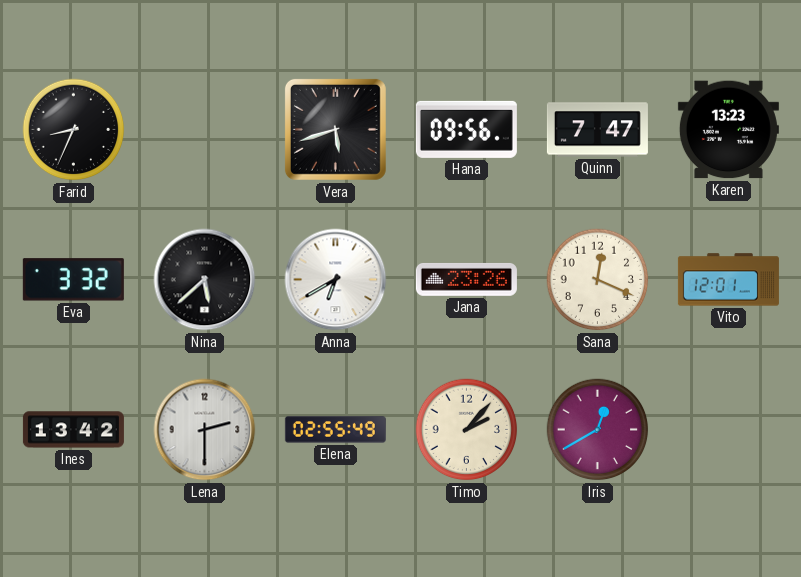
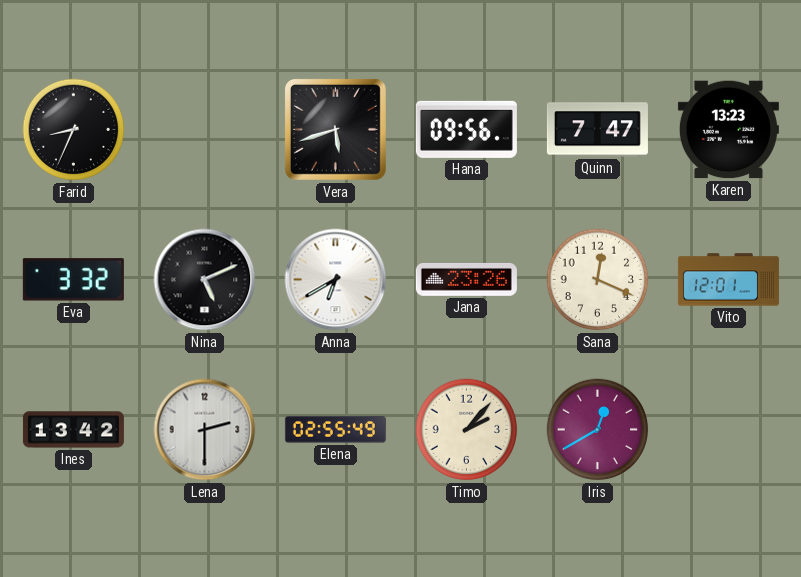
Nina: 5:38 -> 5:11
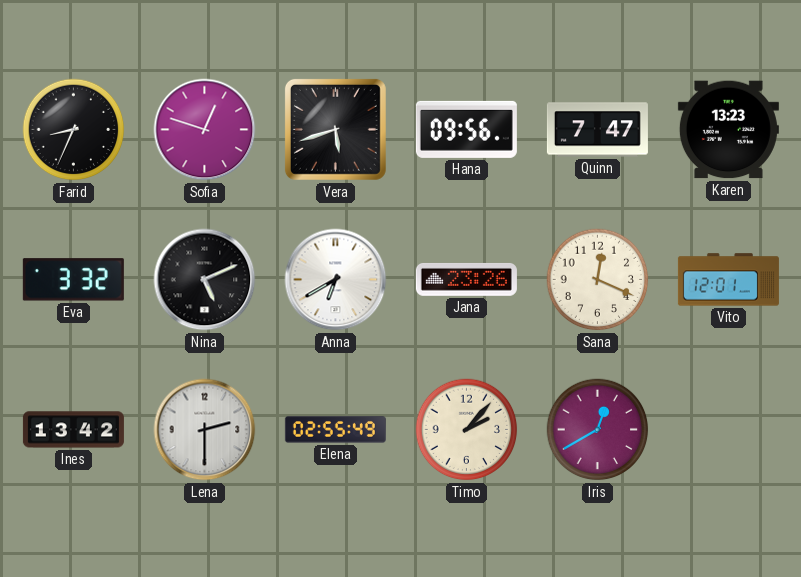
Sofia: none -> 12:48
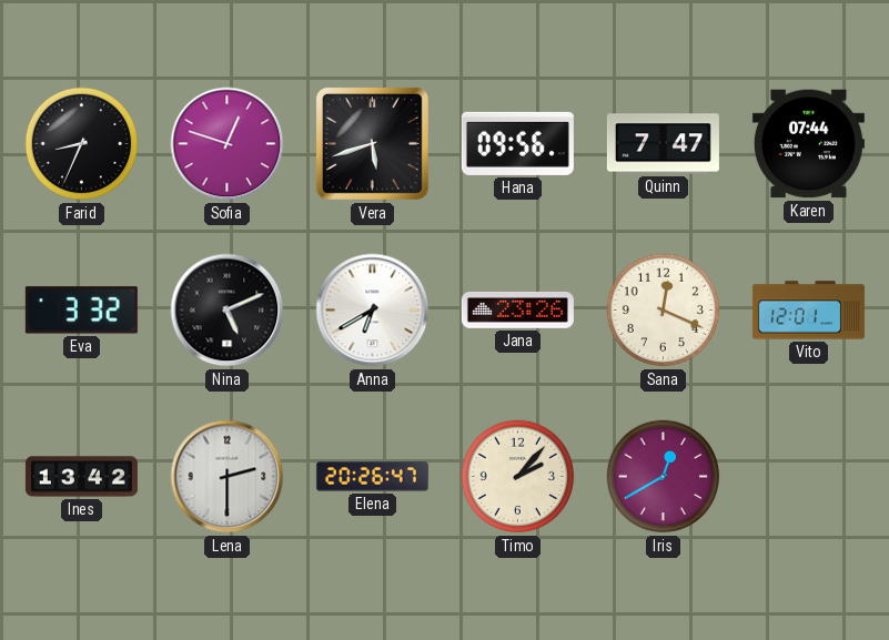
Karen: 13:23 -> 07:44
Elena: 02:55 -> 20:26
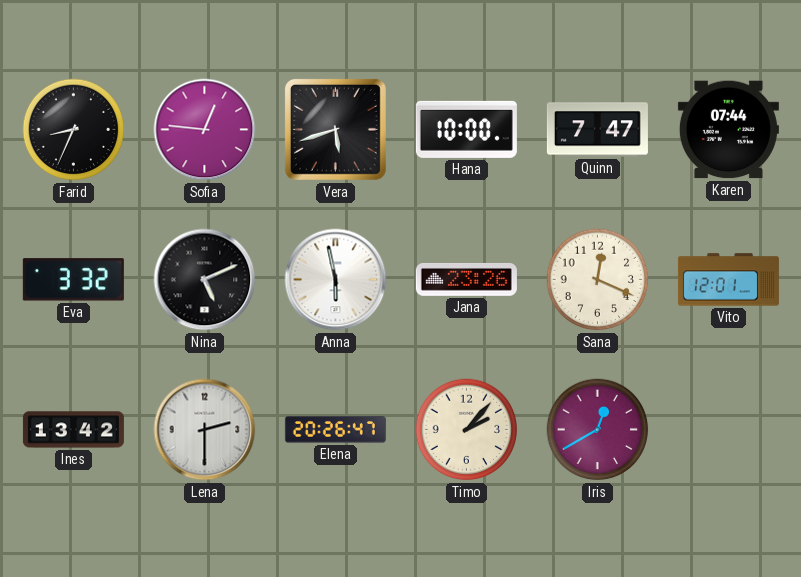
Sofia: 12:48 -> 12:46
Hana: 09:56 -> 10:00
Anna: 6:40 -> 5:58
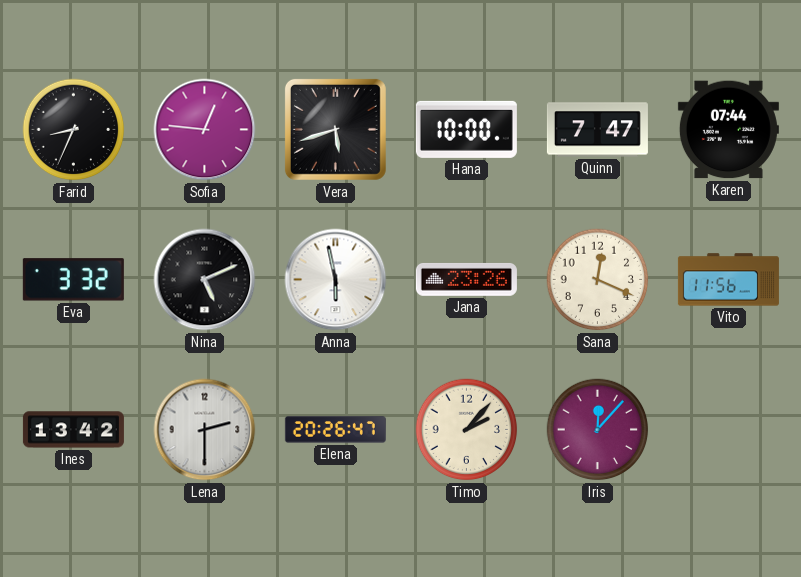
Vito: 12:01 -> 11:56
Iris: 12:40 -> 12:07
